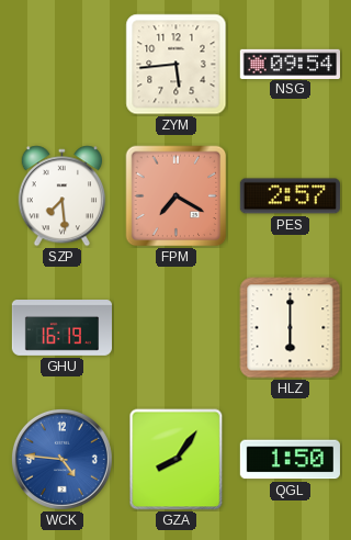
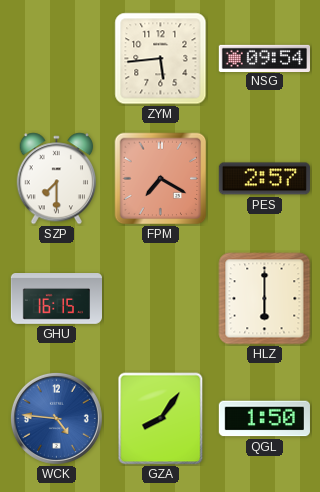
SZP: 7:29 -> 7:30
GHU: 16:19 -> 16:15
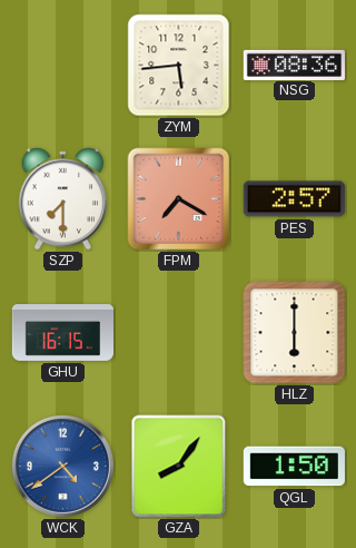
NSG: 09:54 -> 08:36
WCK: 4:46 -> 4:39
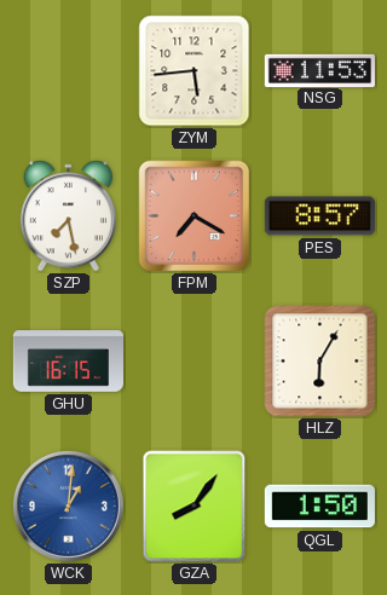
NSG: 08:36 -> 11:53
SZP: 7:30 -> 7:28
PES: 2:57 -> 8:57
HLZ: 6:00 -> 6:05
WCK: 4:39 -> 1:01
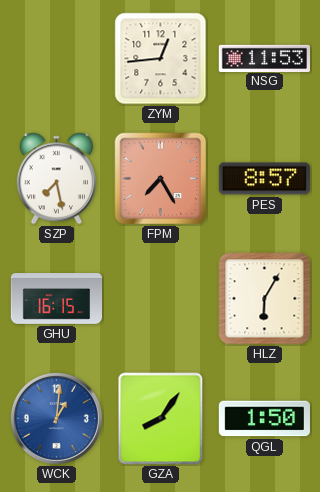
ZYM: 5:44 -> 12:44
FPM: 7:20 -> 7:25
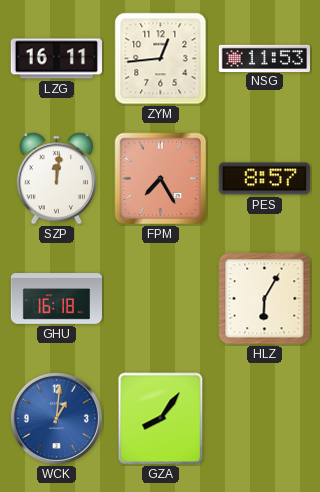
LZG: none -> 16:11
SZP: 7:28 -> 12:01
GHU: 16:15 -> 16:18
QGL: 1:50 -> none
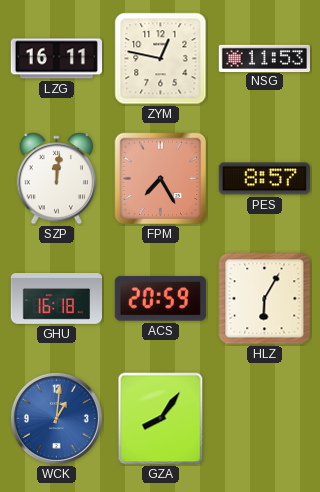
ZYM: 12:44 -> 12:47
ACS: none -> 20:59
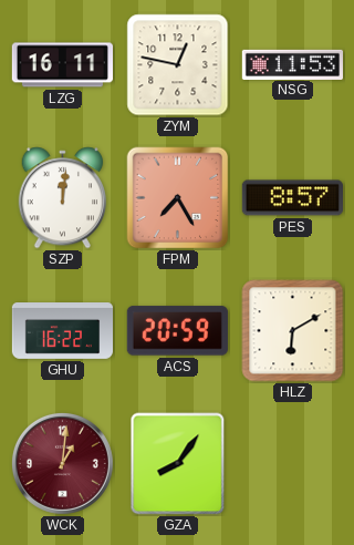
GHU: 16:18 -> 16:22
HLZ: 6:05 -> 6:10
WCK dial: blue -> burgundy
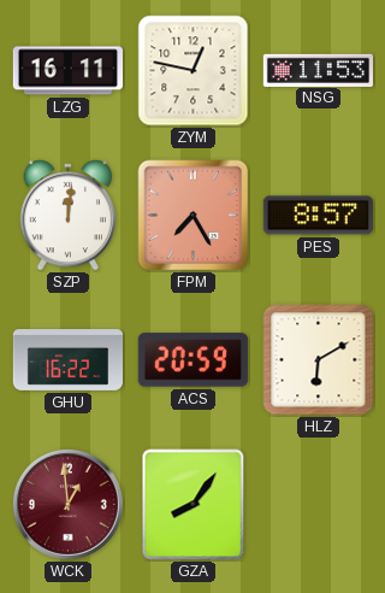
WCK: 1:01 -> 12:59
